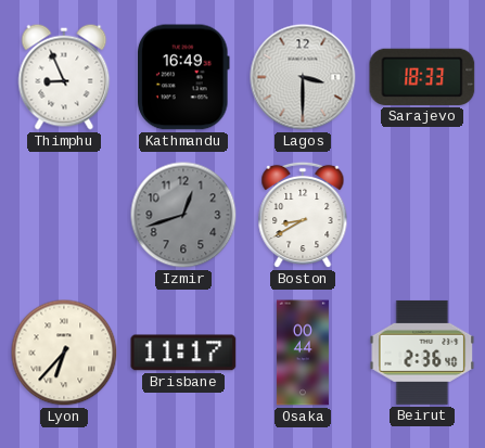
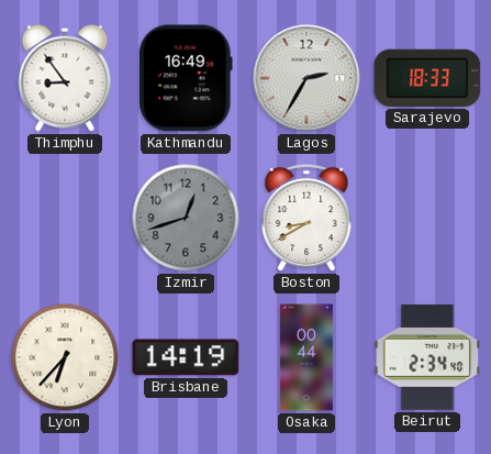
Thimphu: 8:56 -> 8:54
Lagos: 3:30 -> 2:35
Brisbane: 11:17 -> 14:19
Beirut: 2:36 -> 2:34
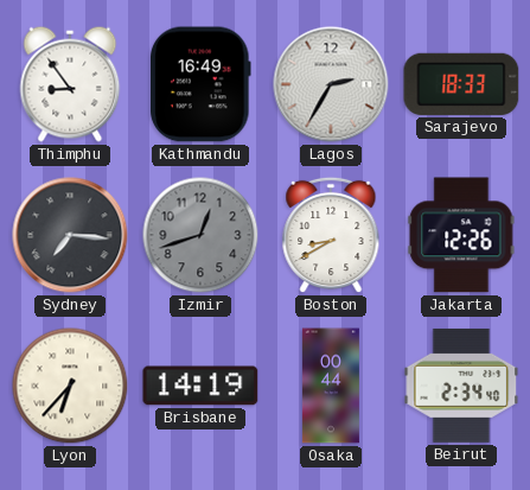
Sydney: none -> 7:16
Jakarta: none -> 12:26
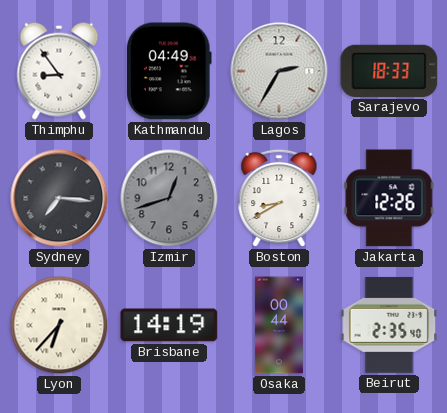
Kathmandu: 16:49 -> 04:49
Beirut: 2:34 -> 2:35
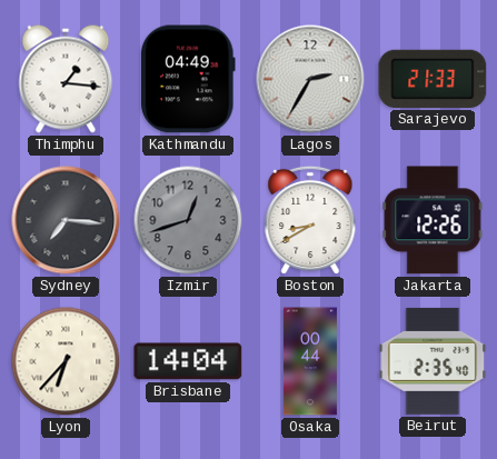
Thimphu: 8:54 -> 1:16
Sarajevo: 18:33 -> 21:33
Brisbane: 14:19 -> 14:04
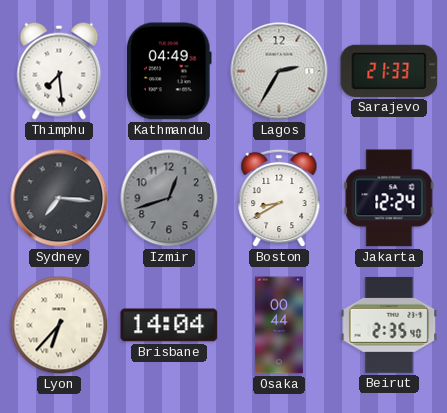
Thimphu: 1:16 -> 7:29
Jakarta: 12:26 -> 12:24
